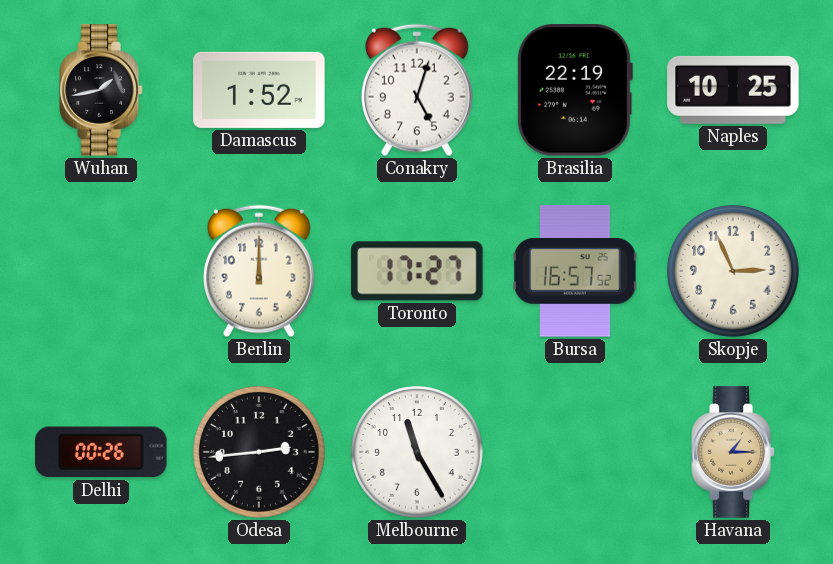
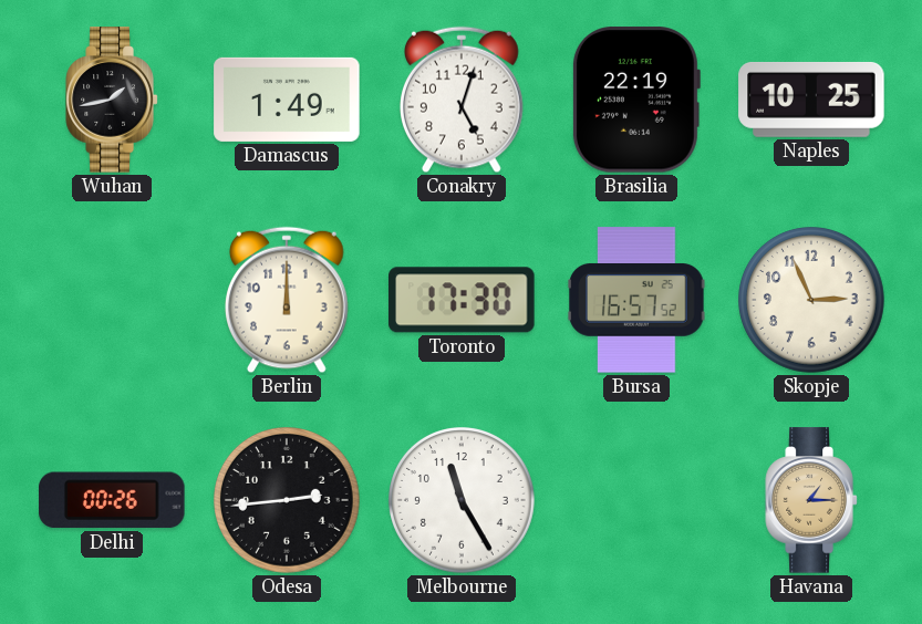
Damascus: 1:52 -> 1:49
Toronto: 17:27 -> 17:30
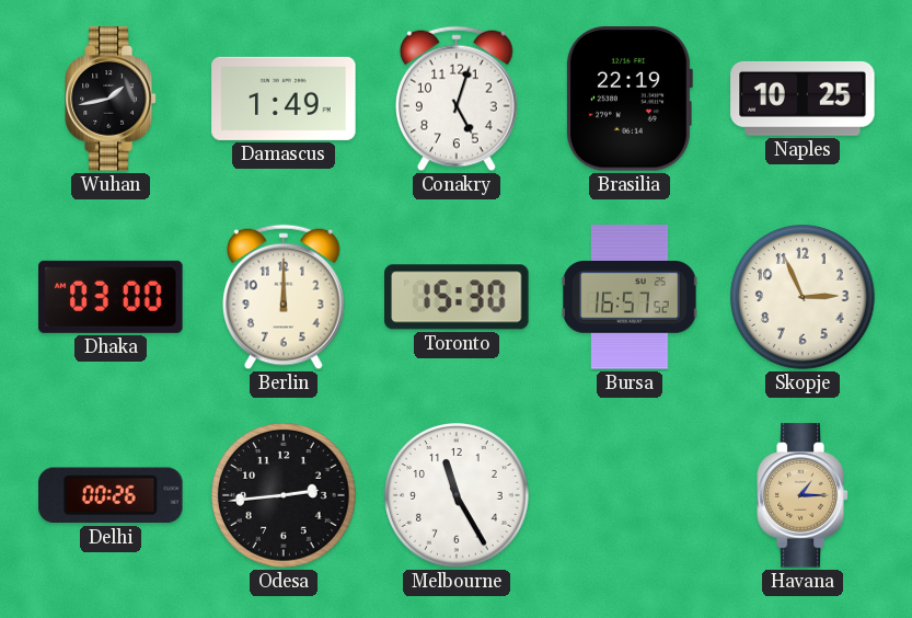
Dhaka: none -> 03:00
Toronto: 17:30 -> 15:30
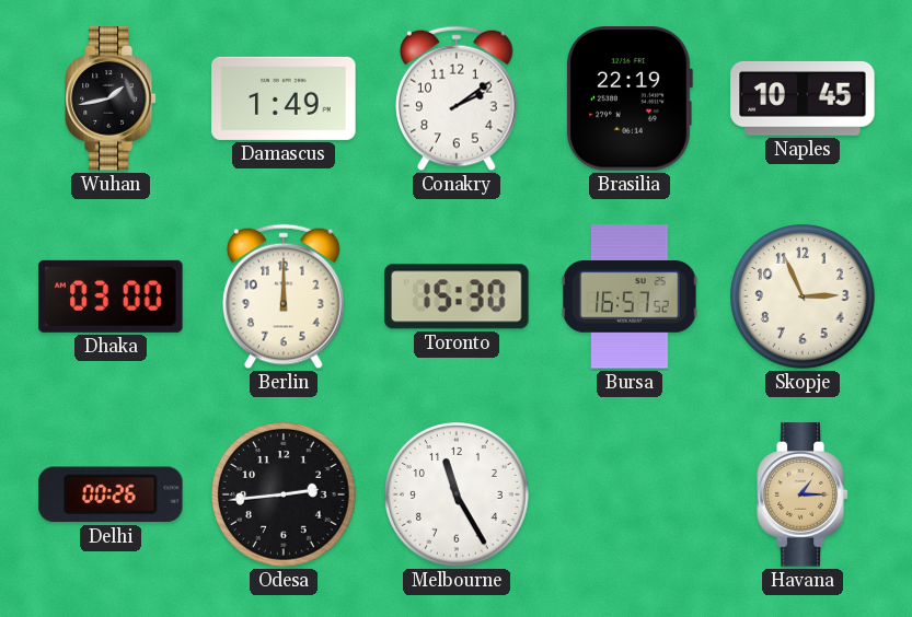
Conakry: 5:03 -> 2:09
Naples: 10:25 -> 10:45
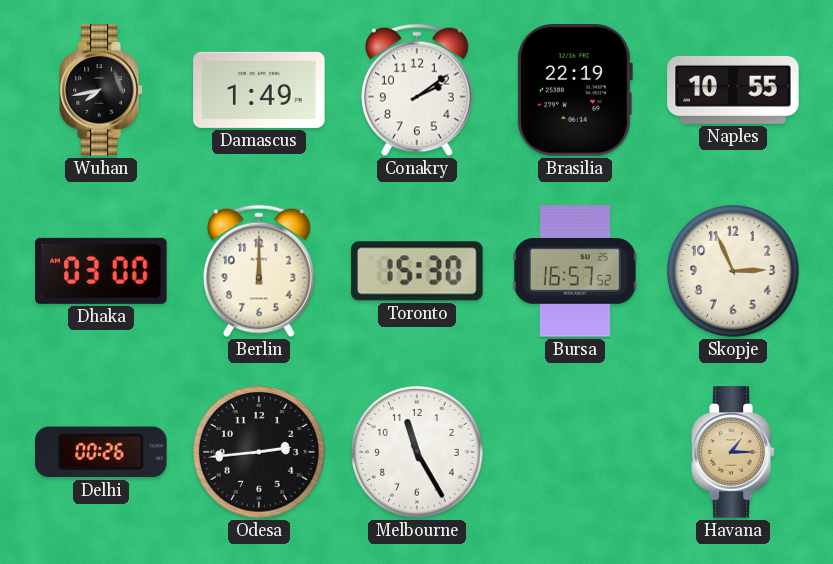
Wuhan: 1:43 -> 7:43
Naples: 10:45 -> 10:55
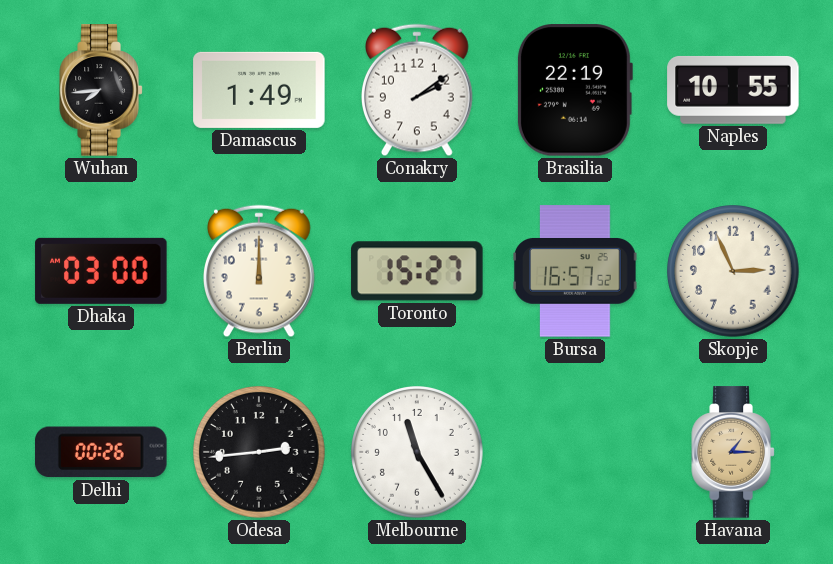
Wuhan: 7:43 -> 7:44
Toronto: 15:30 -> 15:27
